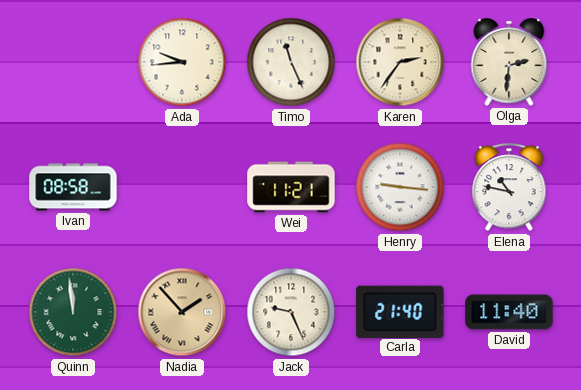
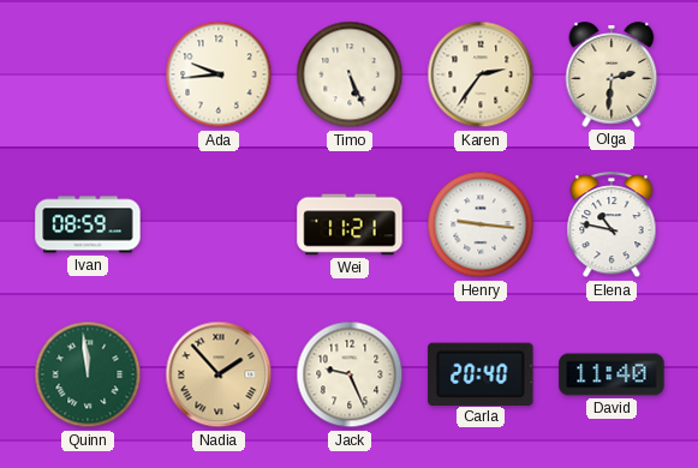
Timo: 11:26 -> 5:26
Ivan: 08:58 -> 08:59
Carla: 21:40 -> 20:40
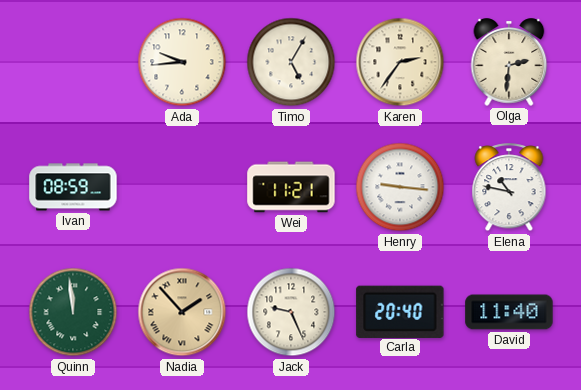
Timo: 5:26 -> 5:05
